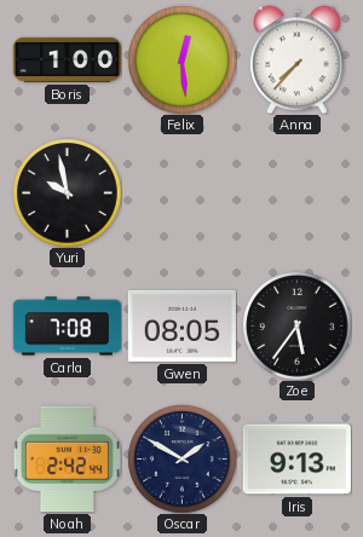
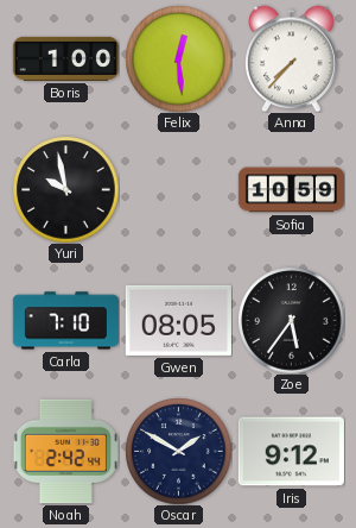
Sofia: none -> 10:59
Carla: 7:08 -> 7:10
Iris: 9:13 -> 9:12
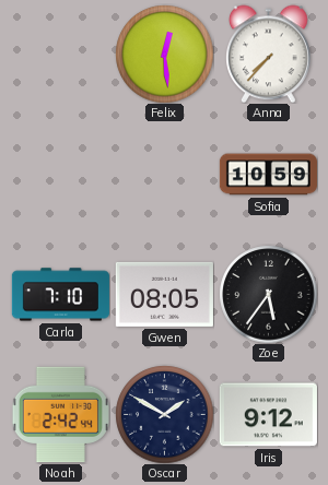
Boris: 1:00 -> none
Yuri: 9:58 -> none
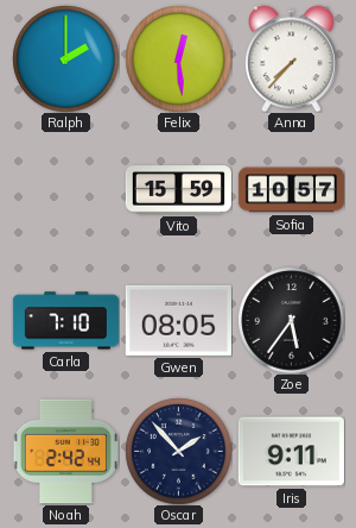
Ralph: none -> 2:00
Vito: none -> 15:59
Sofia: 10:59 -> 10:57
Oscar: 1:50 -> 1:53
Iris: 9:12 -> 9:11
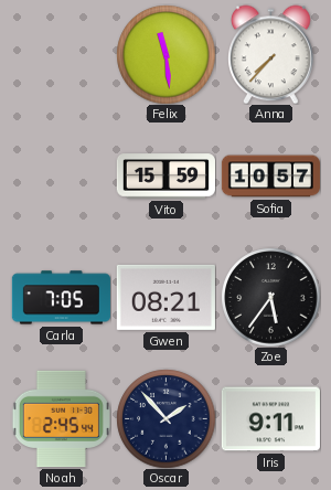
Ralph: 2:00 -> none
Felix: 12:29 -> 11:29
Carla: 7:10 -> 7:05
Gwen: 08:05 -> 08:21
Noah: 2:42 -> 2:45
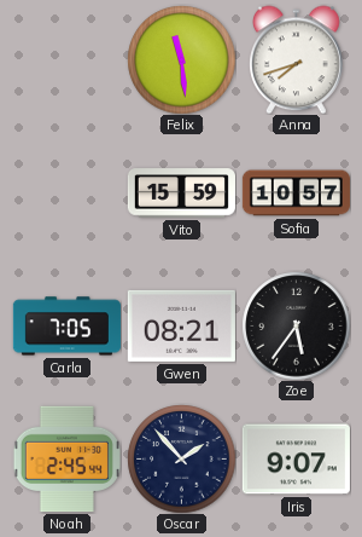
Anna: 7:37 -> 7:42
Iris: 9:11 -> 9:07
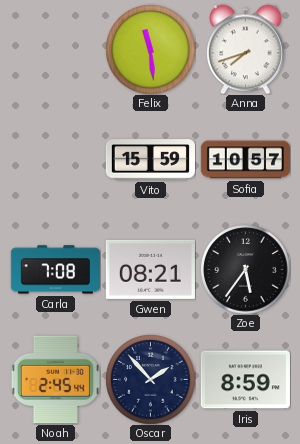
Carla: 7:05 -> 7:08
Iris: 9:07 -> 8:59
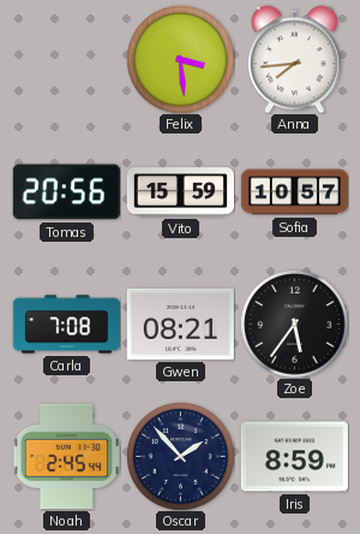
Felix: 11:29 -> 3:29
Anna: 7:42 -> 7:44
Tomas: none -> 20:56
